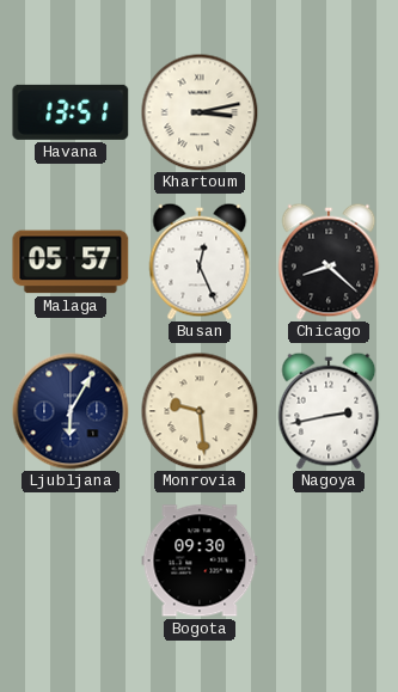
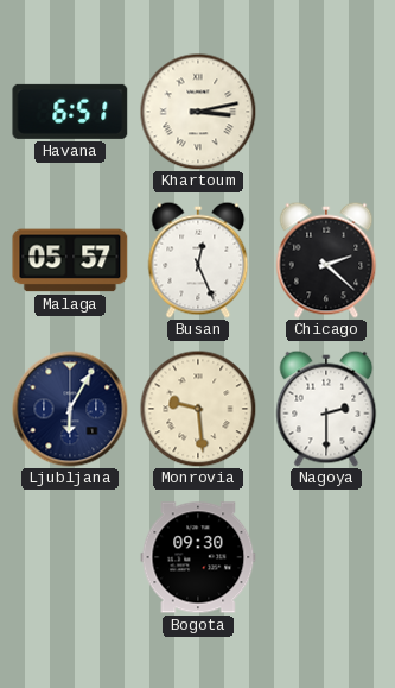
Havana: 13:51 -> 6:51
Chicago: 8:22 -> 2:22
Nagoya: 2:43 -> 2:30
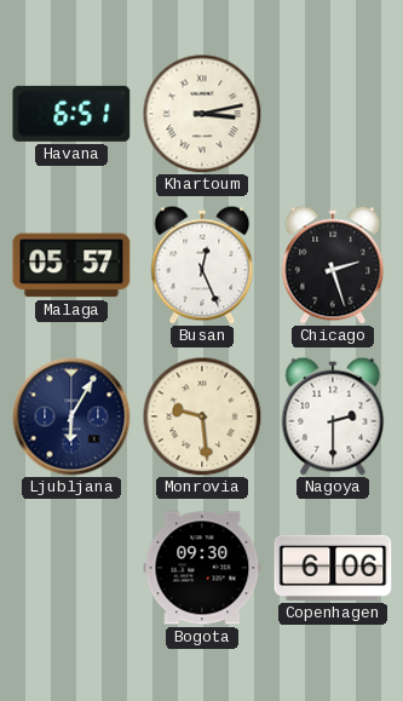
Chicago: 2:22 -> 2:27
Copenhagen: none -> 6:06
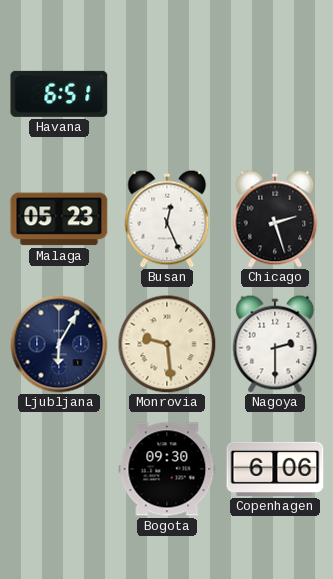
Khartoum: 3:13 -> none
Malaga: 05:57 -> 05:23
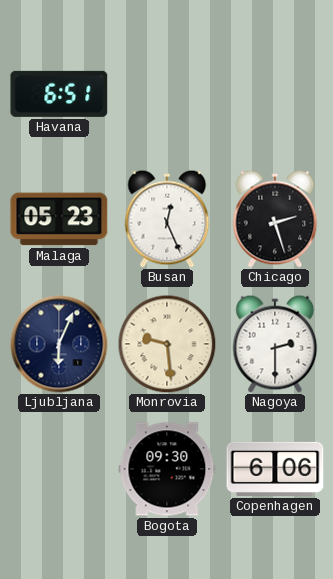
Ljubljana: 6:05 -> 6:04
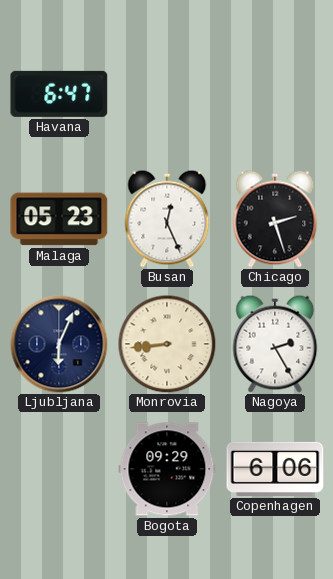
Havana: 6:51 -> 6:47
Monrovia: 9:29 -> 8:44
Nagoya: 2:30 -> 2:25
Bogota: 09:30 -> 09:29
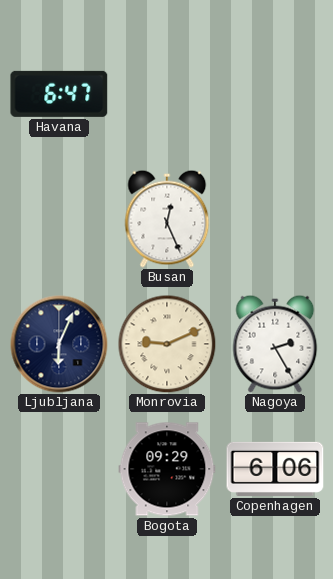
Malaga: 05:23 -> none
Chicago: 2:27 -> none
Monrovia: 8:44 -> 9:11
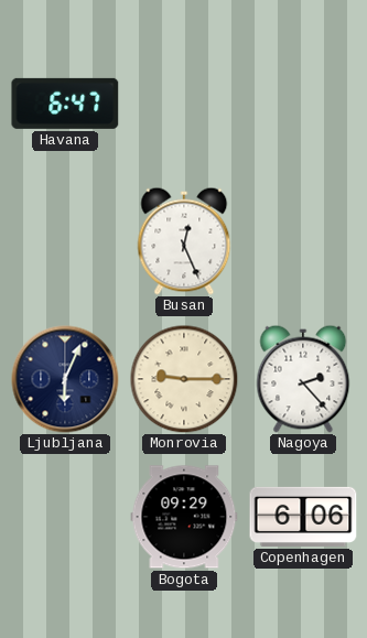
Monrovia: 9:11 -> 9:15
Nagoya: 2:25 -> 2:23
